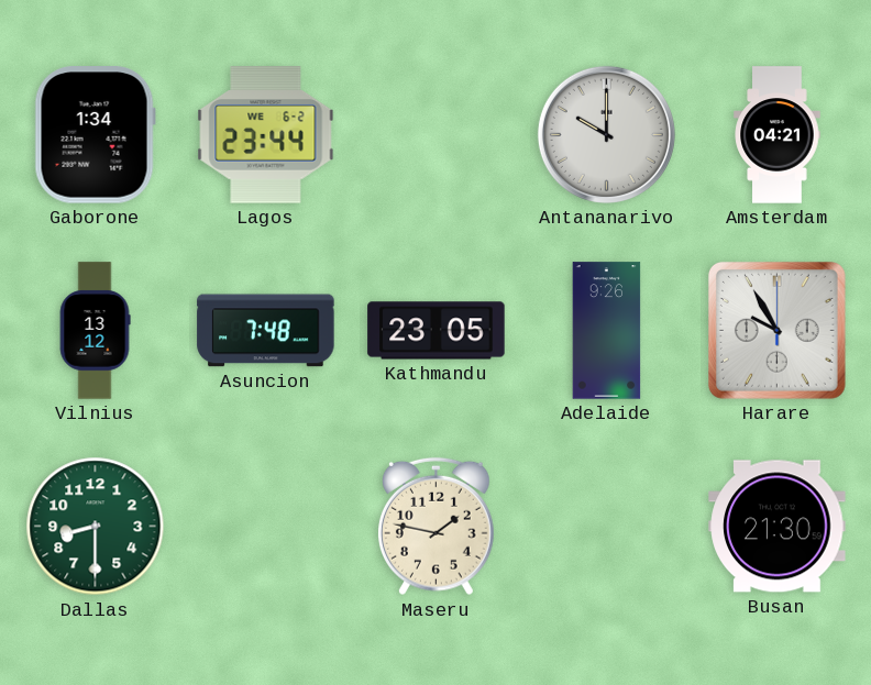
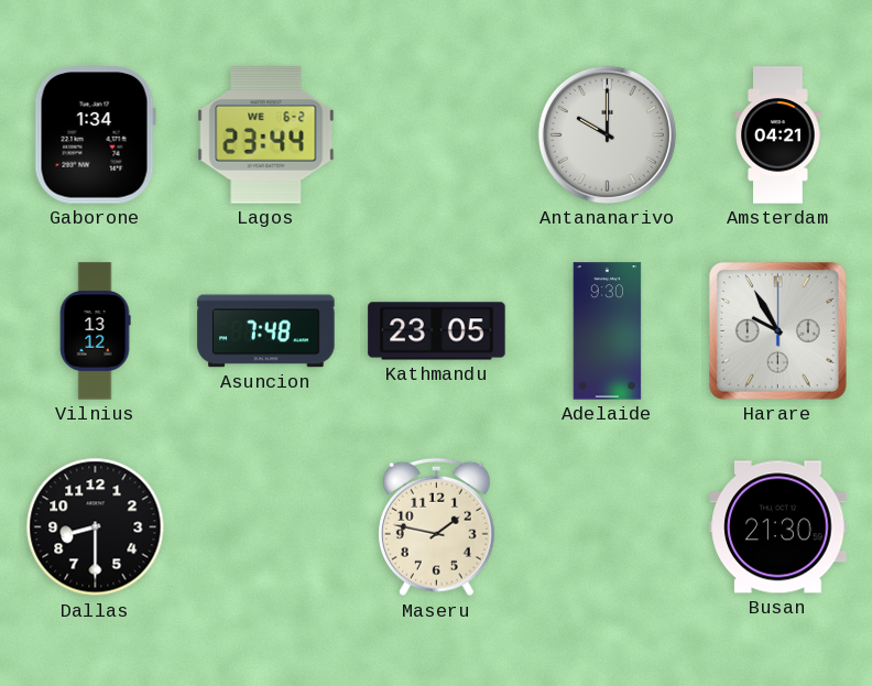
Adelaide: 9:26 -> 9:30
Dallas dial: green -> black
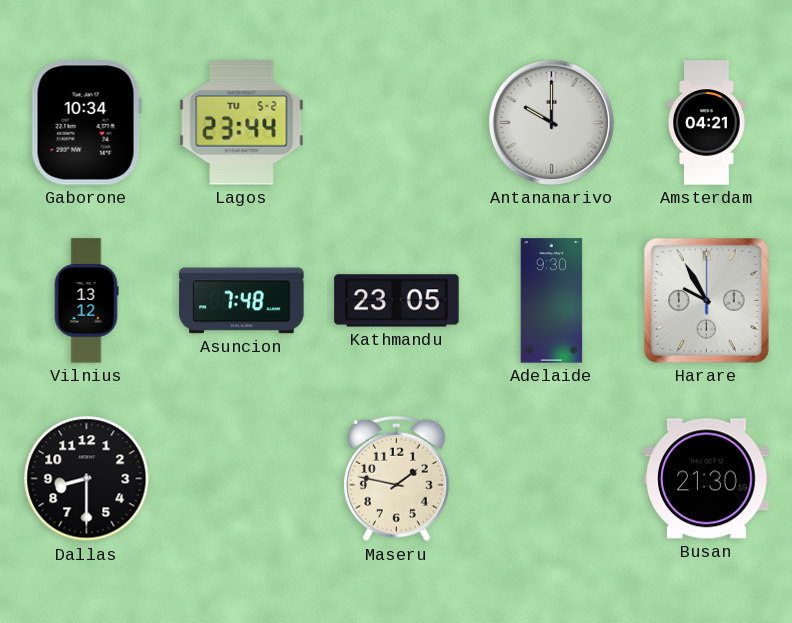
Gaborone: 1:34 -> 10:34
Lagos date: WE 6-2 -> TU 5-2
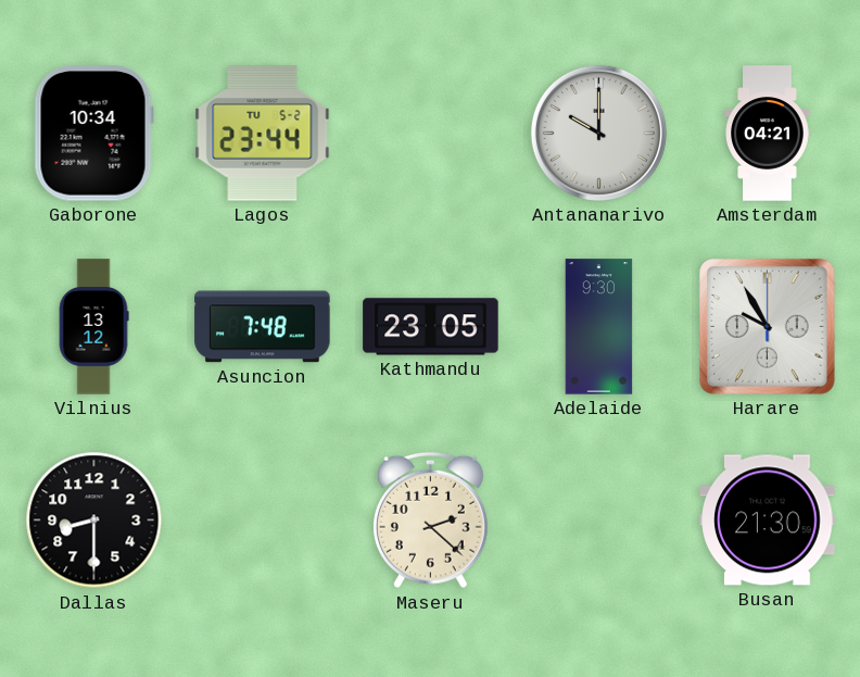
Maseru: 1:47 -> 2:22
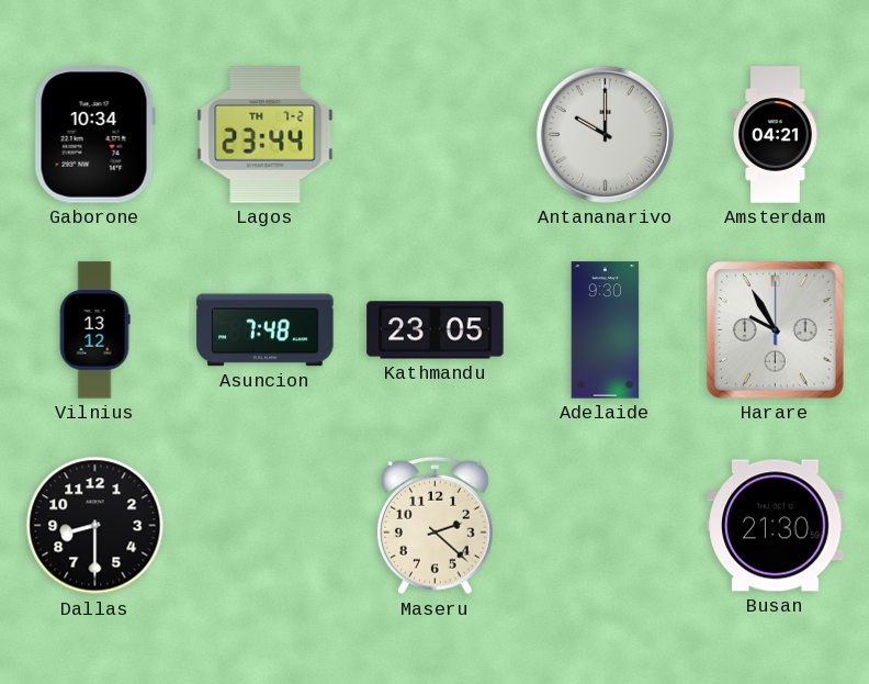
Lagos date: TU 5-2 -> TH 7-2
